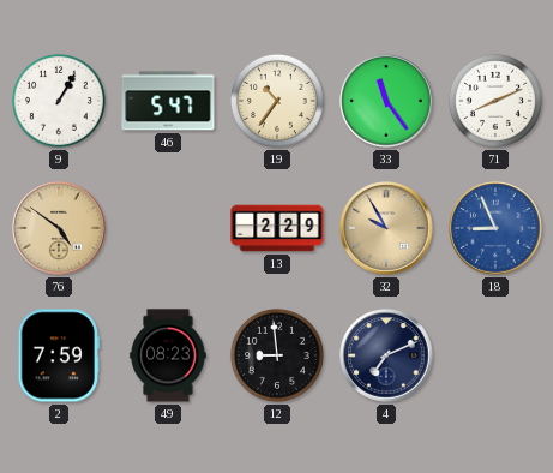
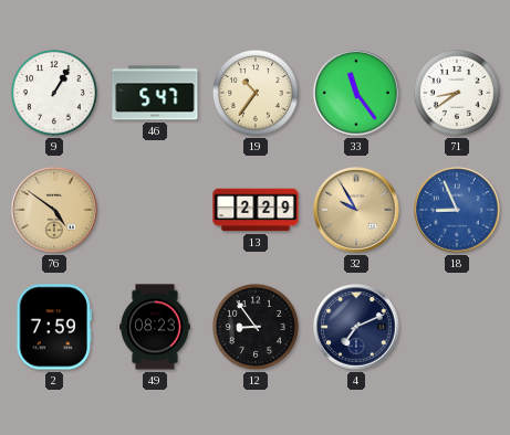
71: 8:11 -> 8:39
12: 8:59 -> 8:54
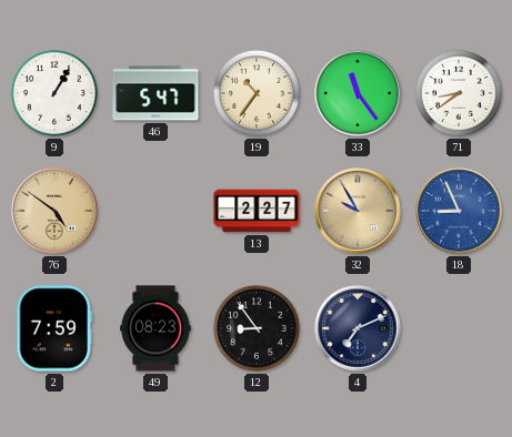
13: 2:29 -> 2:27
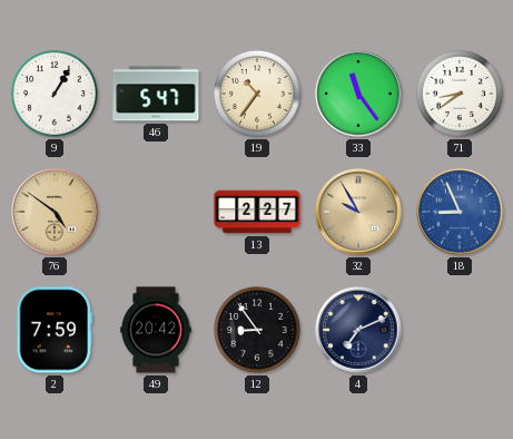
49: 08:23 -> 20:42
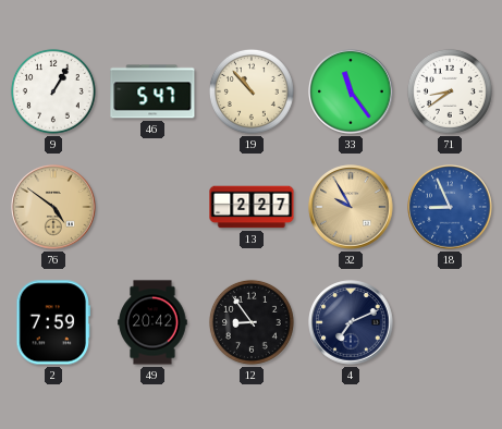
19: 10:36 -> 10:53
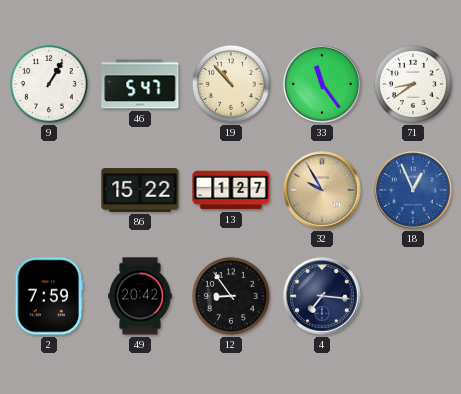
76: 4:51 -> none
86: none -> 15:22
13: 2:27 -> 1:27
18: 8:56 -> 12:56
4: 7:11 -> 7:16
